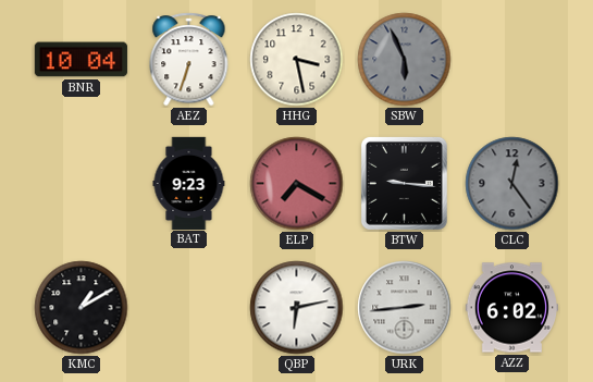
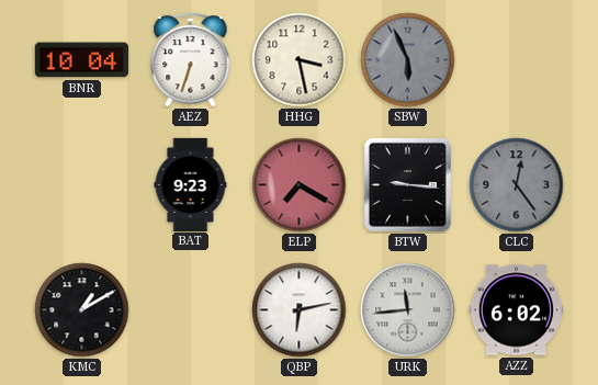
URK: 2:44 -> 11:44
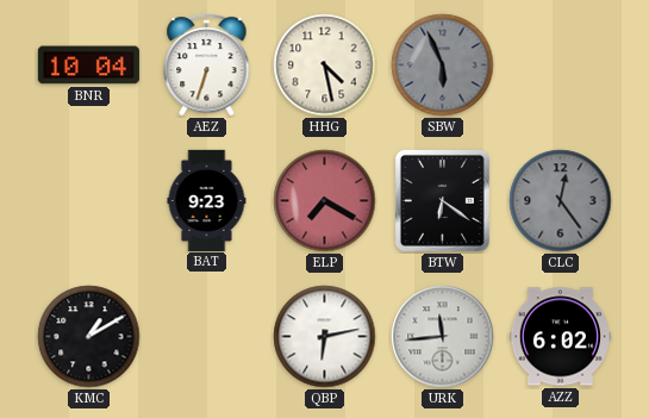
HHG: 3:28 -> 4:28
BTW: 9:16 -> 6:21
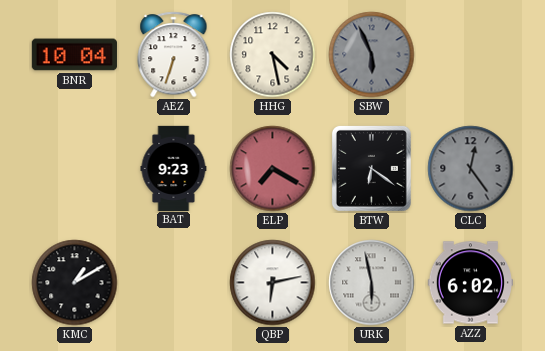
URK: 11:44 -> 5:58
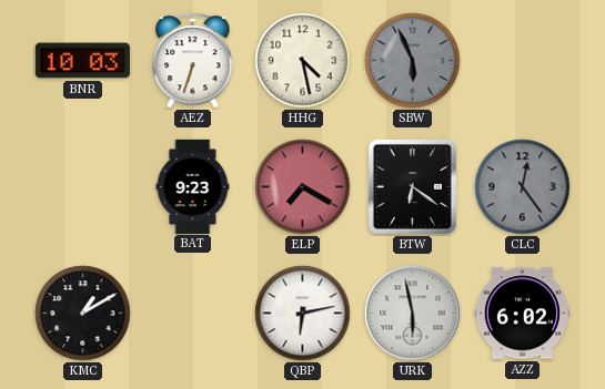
BNR: 10:04 -> 10:03
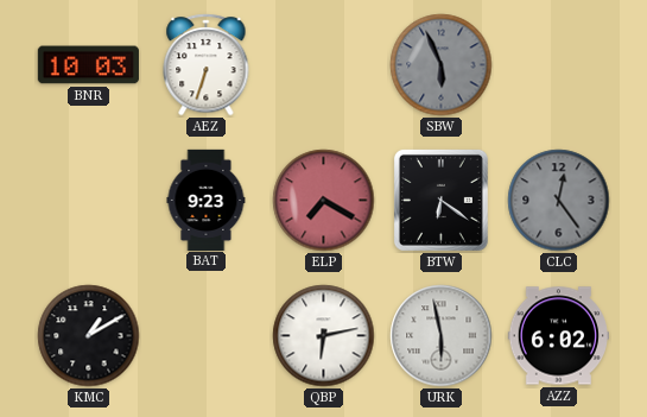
HHG: 4:28 -> none
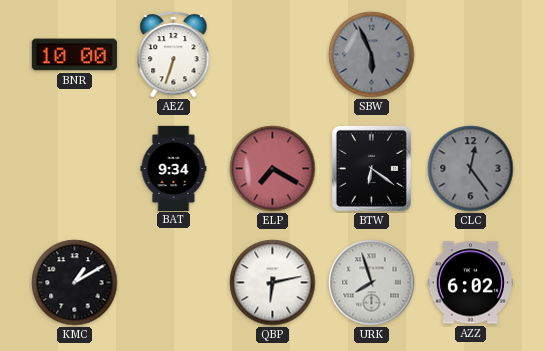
BNR: 10:03 -> 10:00
BAT: 9:23 -> 9:34
URK: 5:58 -> 7:57
